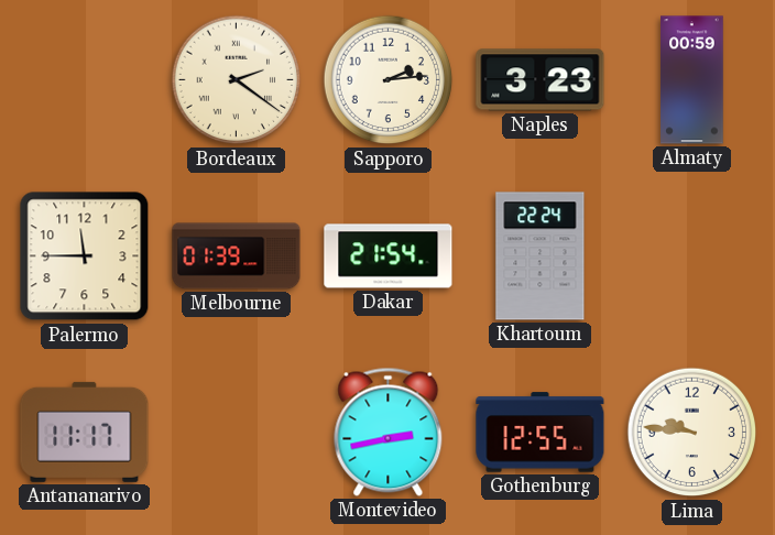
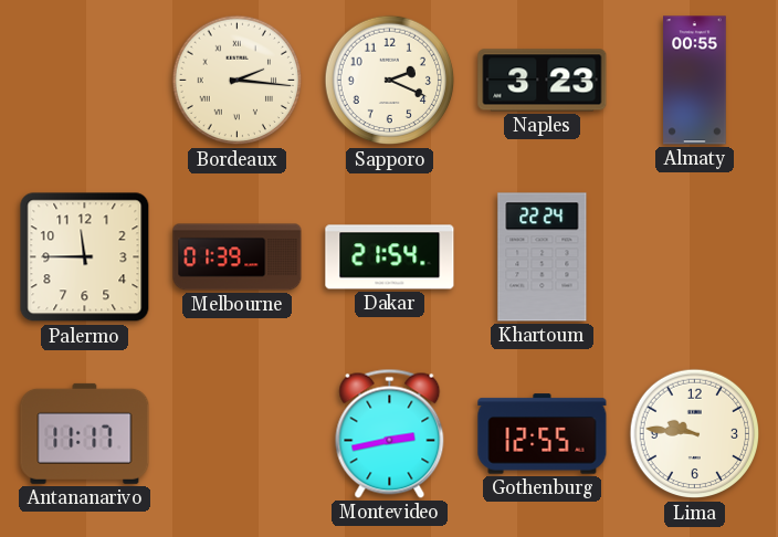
Bordeaux: 2:21 -> 2:16
Sapporo: 2:14 -> 2:19
Almaty: 00:59 -> 00:55
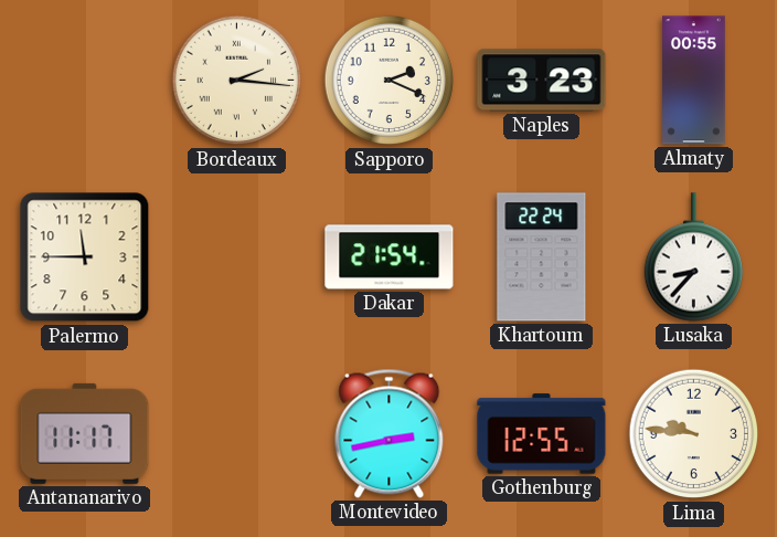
Melbourne: 01:39 -> none
Lusaka: none -> 8:37
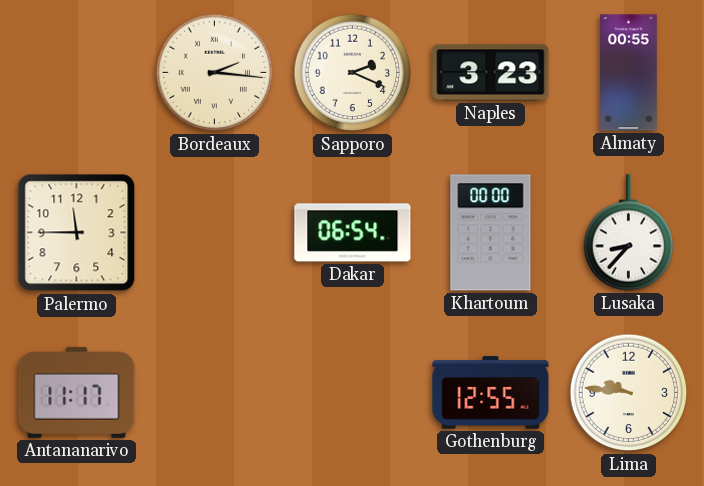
Dakar: 21:54 -> 06:54
Khartoum: 22:24 -> 00:00
Montevideo: 2:43 -> none
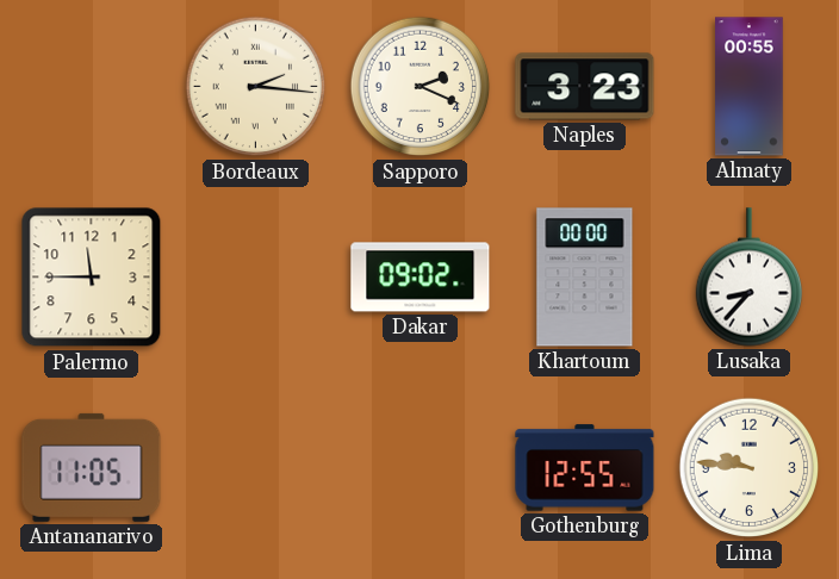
Dakar: 06:54 -> 09:02
Antananarivo: 11:17 -> 11:05
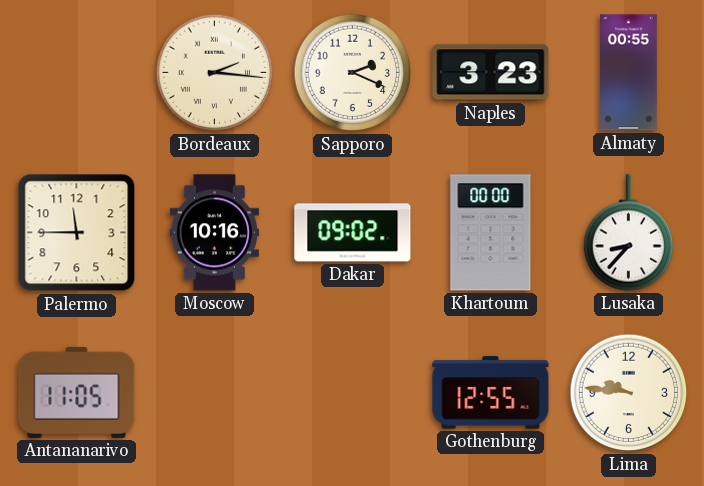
Moscow: none -> 10:16
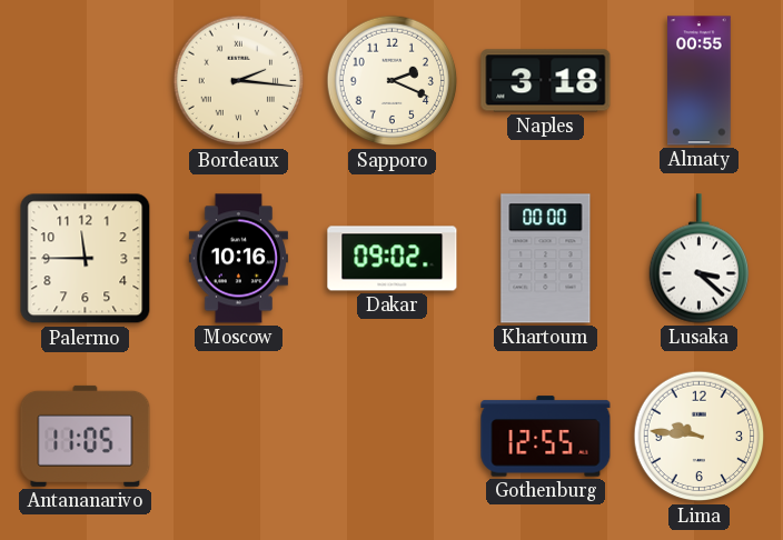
Naples: 3:23 -> 3:18
Lusaka: 8:37 -> 3:22
